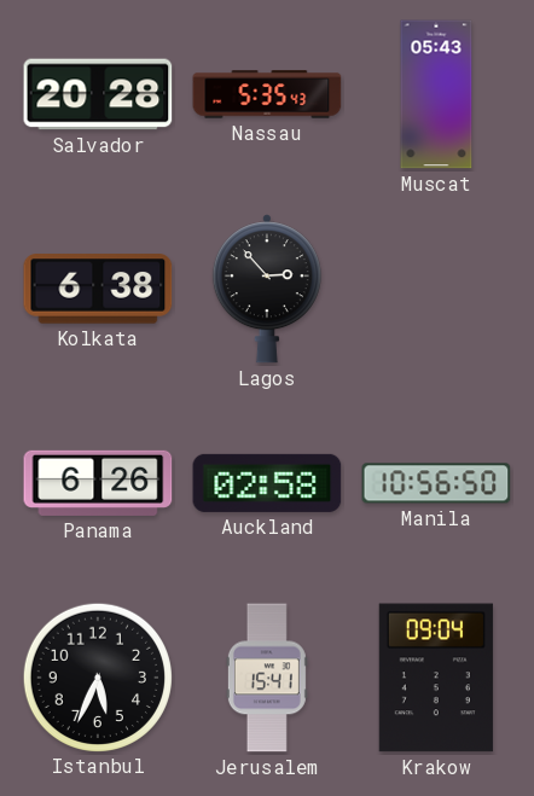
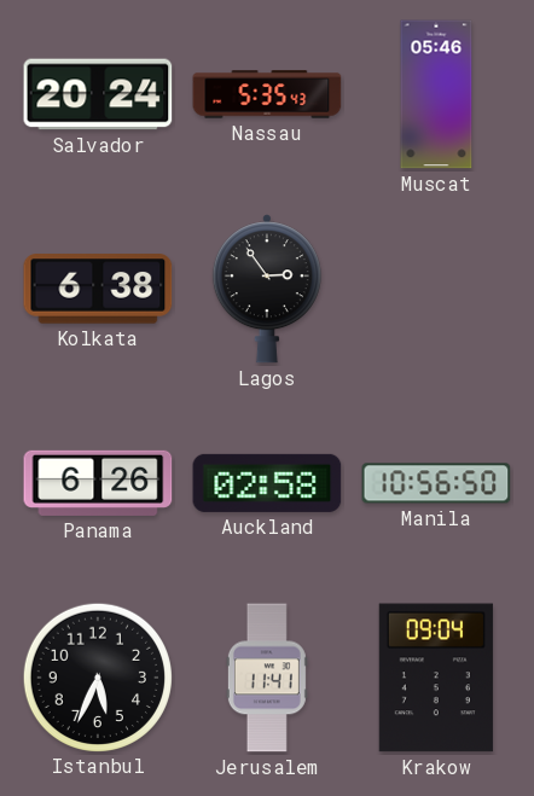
Salvador: 20:28 -> 20:24
Muscat: 05:43 -> 05:46
Lagos: 2:53 -> 2:54
Jerusalem: 15:41 -> 11:41
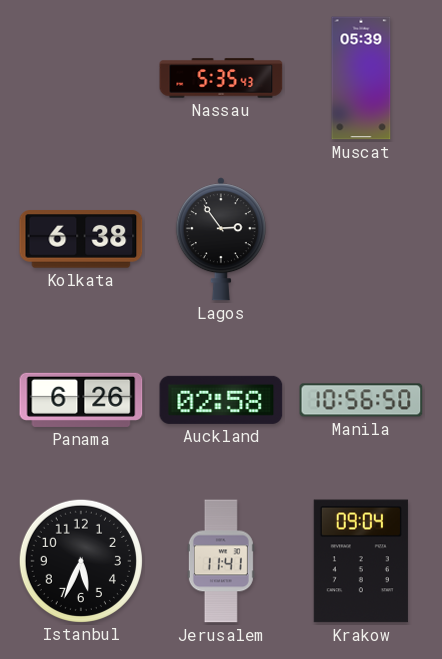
Salvador: 20:24 -> none
Muscat: 05:46 -> 05:39
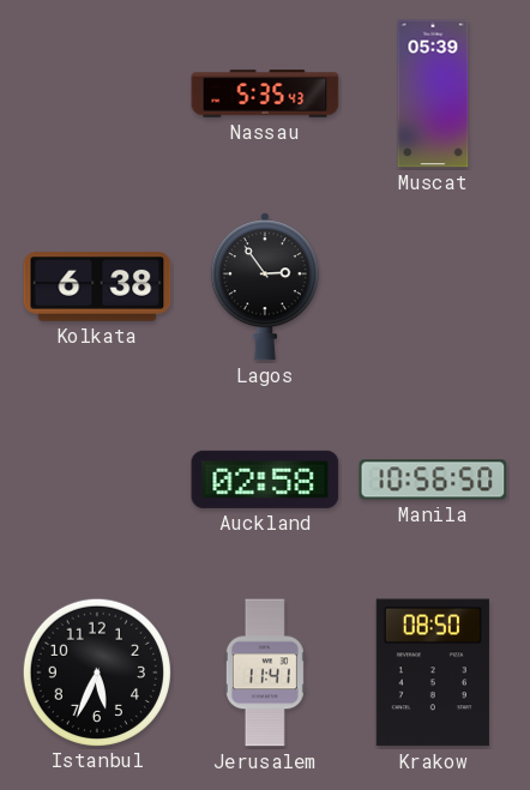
Panama: 6:26 -> none
Krakow: 09:04 -> 08:50
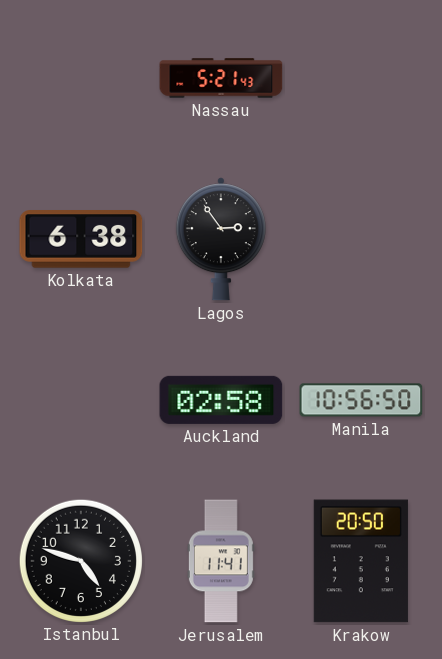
Nassau: 5:35 -> 5:21
Muscat: 05:39 -> none
Istanbul: 5:34 -> 4:48
Krakow: 08:50 -> 20:50
